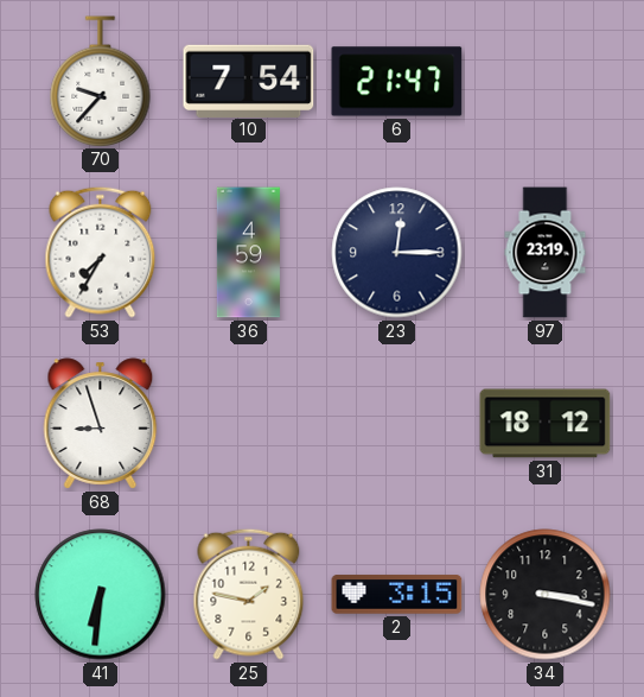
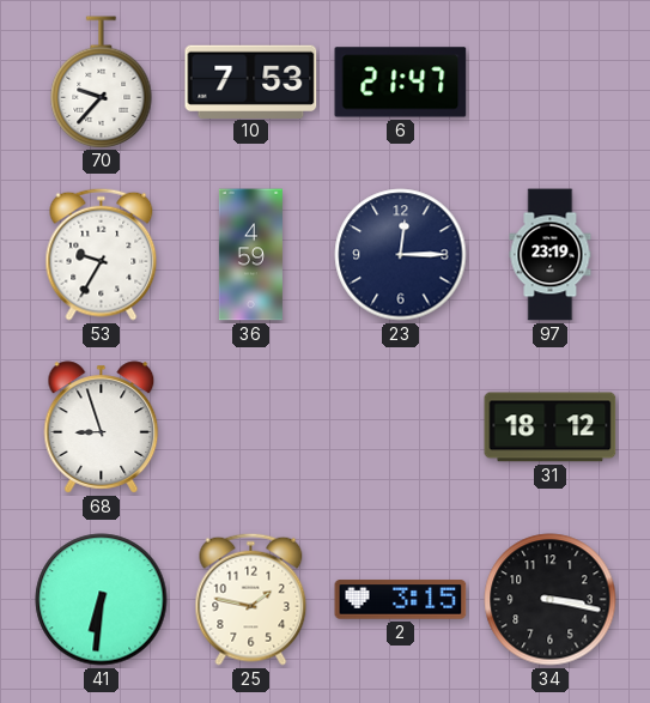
10: 7:54 -> 7:53
53: 7:35 -> 9:35
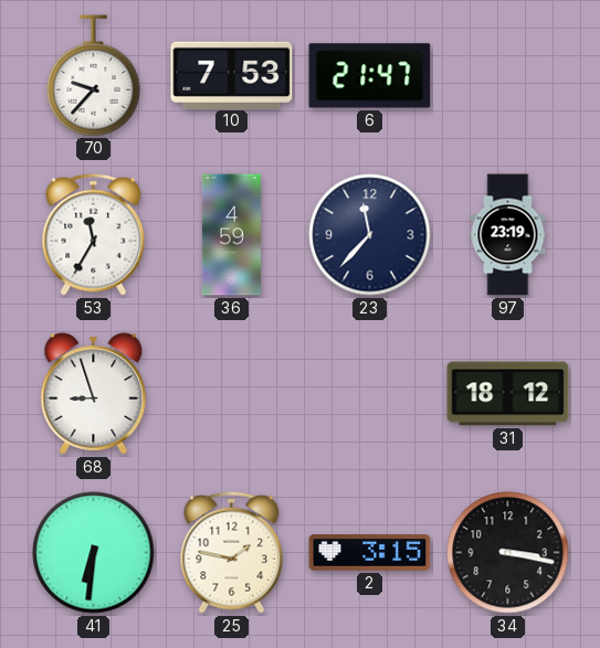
53: 9:35 -> 11:35
23: 12:15 -> 11:37
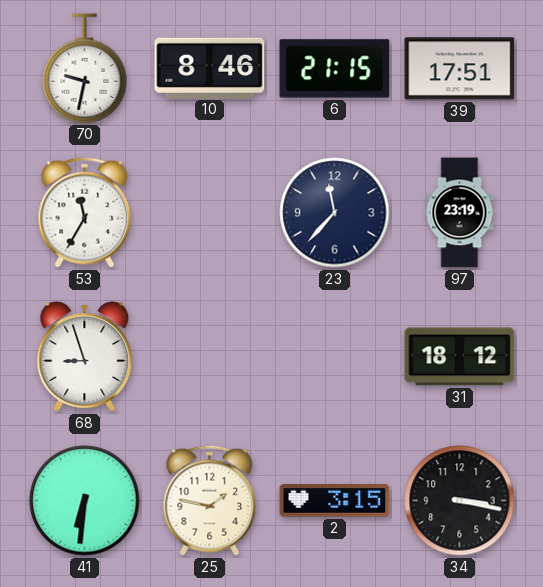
70: 9:37 -> 9:32
10: 7:53 -> 8:46
6: 21:47 -> 21:15
39: none -> 17:51
36: 4:59 -> none
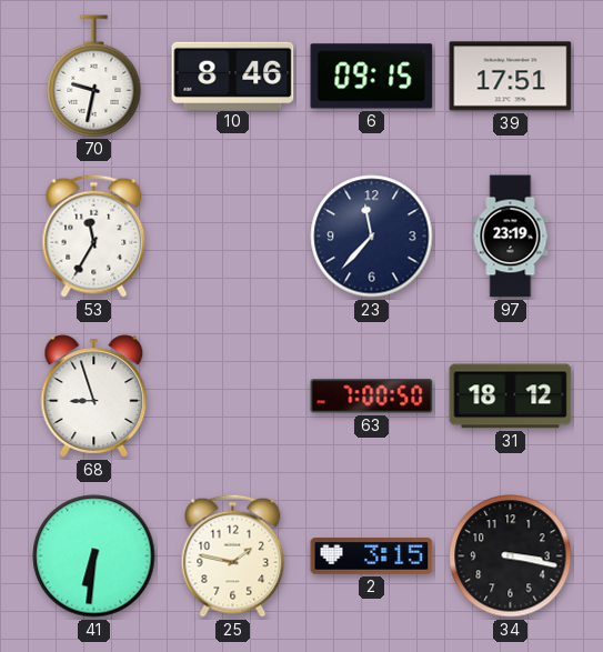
6: 21:15 -> 09:15
63: none -> 7:00
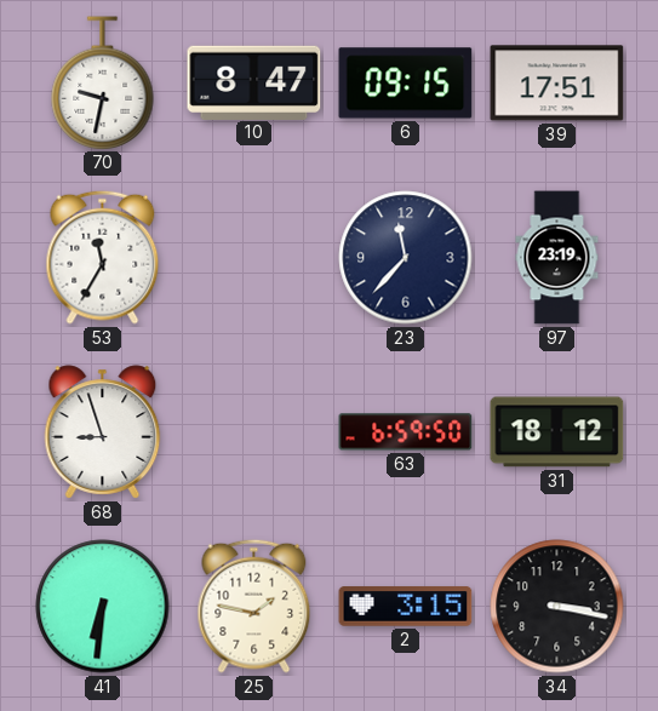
10: 8:46 -> 8:47
63: 7:00 -> 6:59
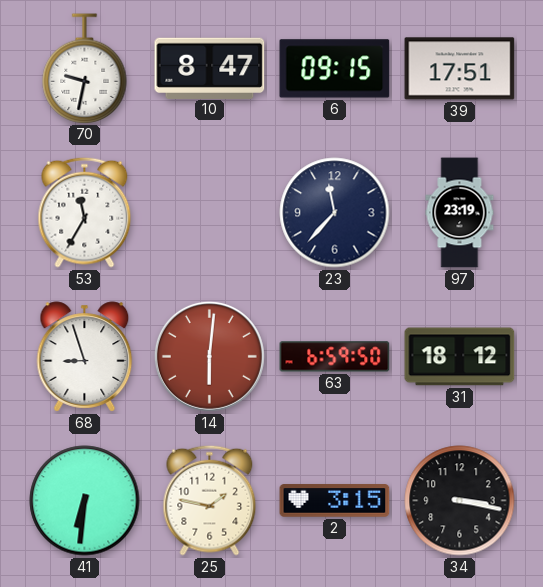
14: none -> 6:01
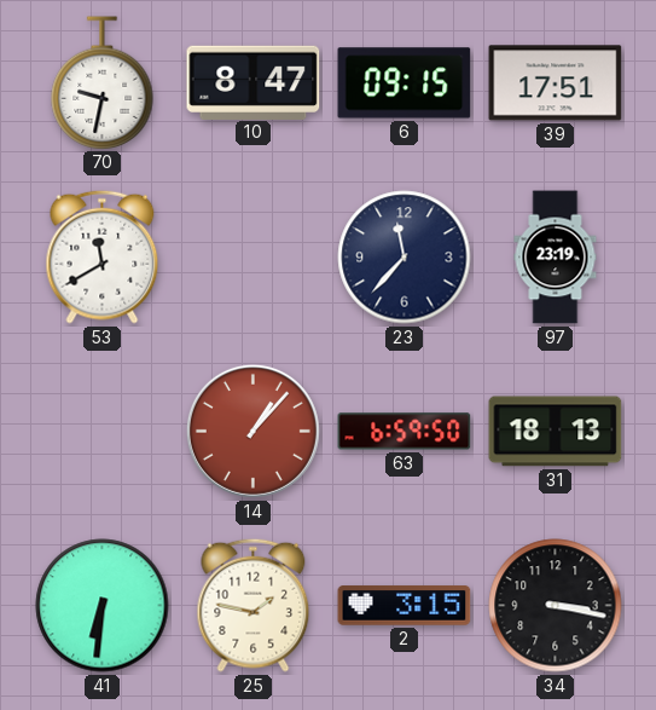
53: 11:35 -> 11:40
68: 8:57 -> none
14: 6:01 -> 1:07
31: 18:12 -> 18:13
